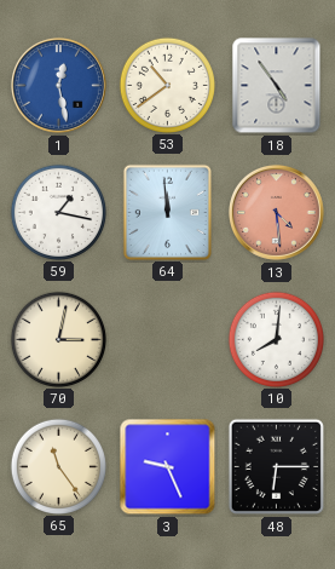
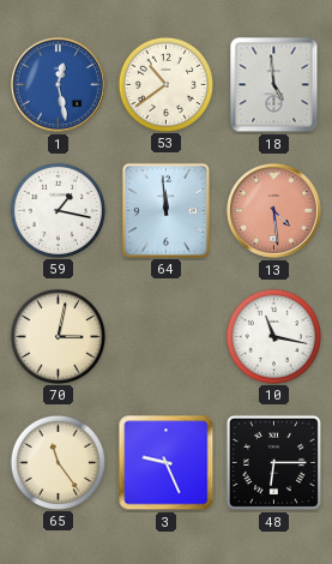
18: 4:54 -> 4:59
10: 8:01 -> 11:17
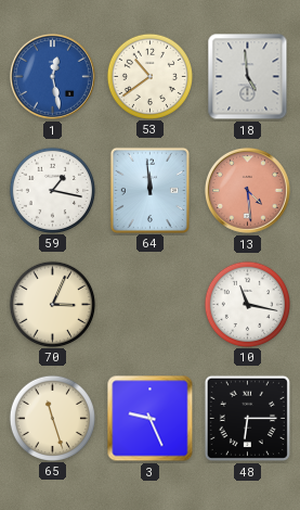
70: 3:02 -> 3:04
65: 11:24 -> 11:27
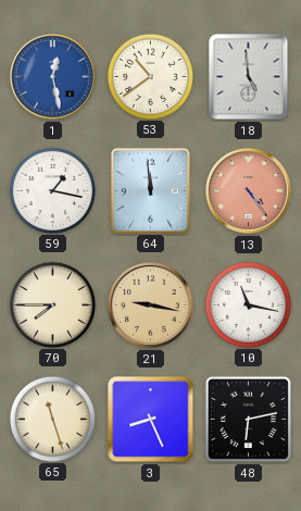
13: 4:29 -> 4:24
70: 3:04 -> 7:45
21: none -> 9:17
3: 9:26 -> 8:26
48: 6:15 -> 6:13
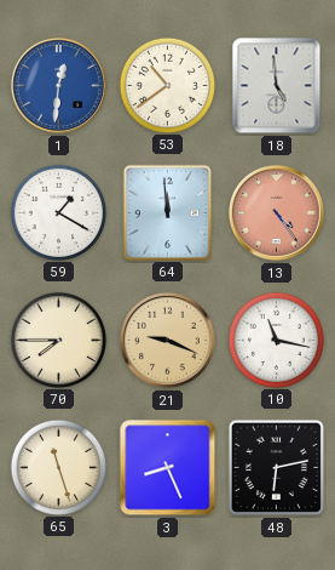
1: 12:28 -> 12:31
59: 1:17 -> 1:20
21: 9:17 -> 9:19
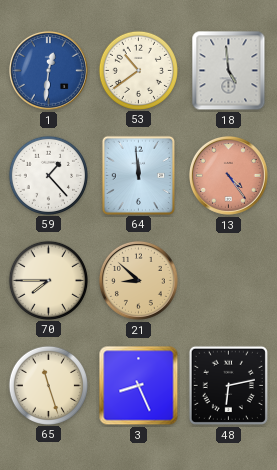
59: 1:20 -> 1:23
21: 9:19 -> 8:52
10: 11:17 -> none
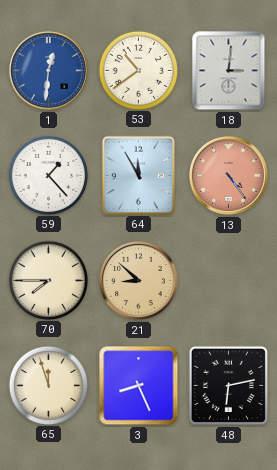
18: 4:59 -> 3:01
64: 11:59 -> 11:55
65: 11:27 -> 11:57
